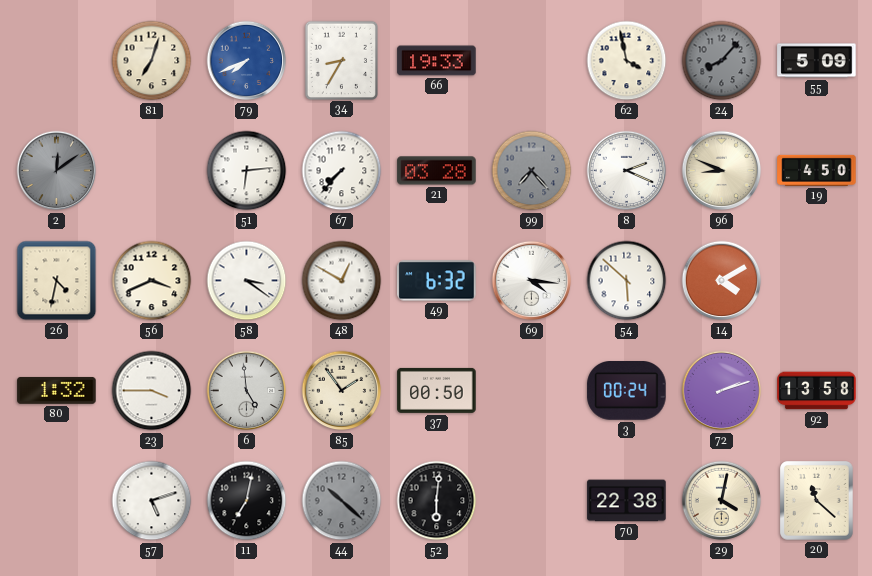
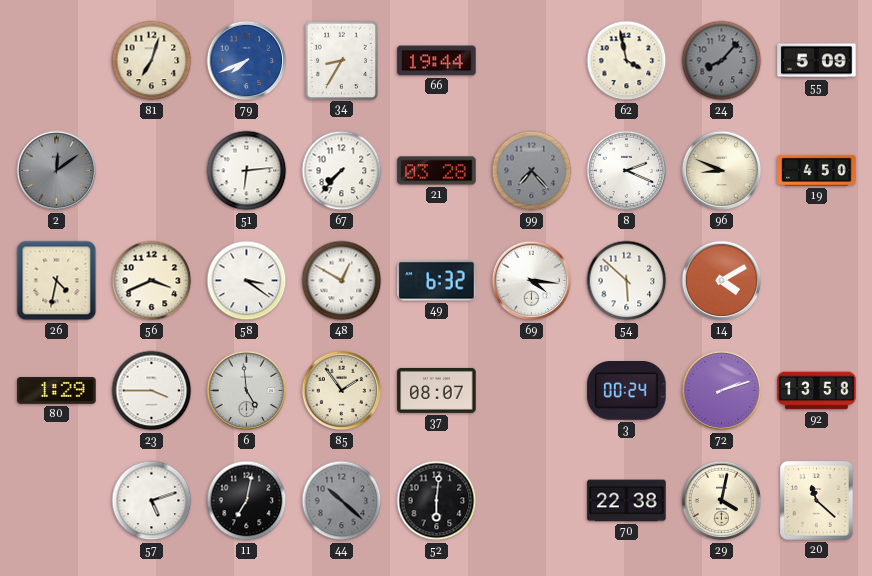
66: 19:33 -> 19:44
80: 1:32 -> 1:29
37: 00:50 -> 08:07
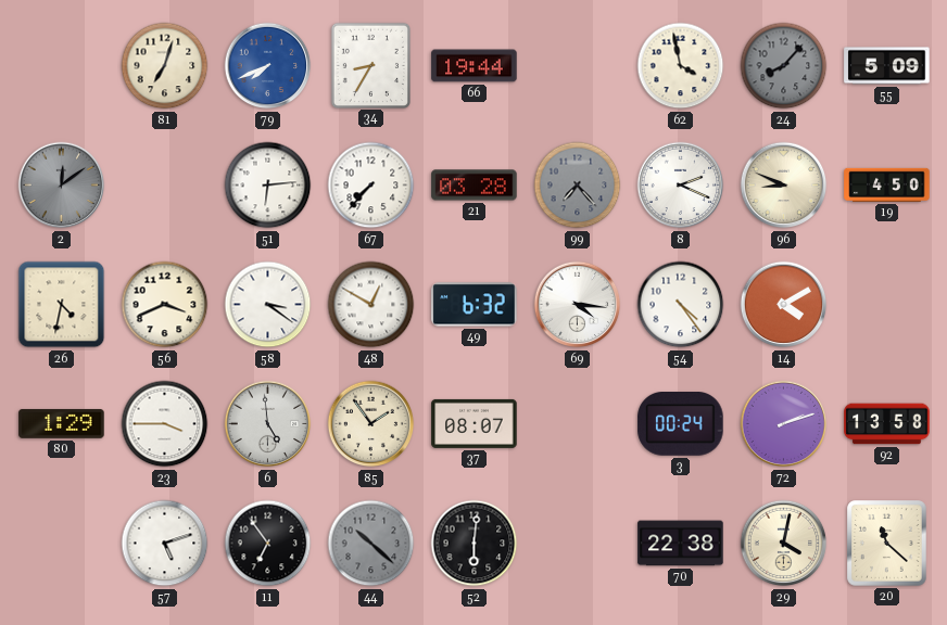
54: 5:52 -> 4:24
11: 7:02 -> 6:54
